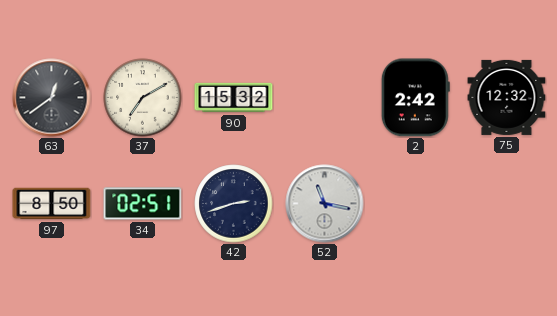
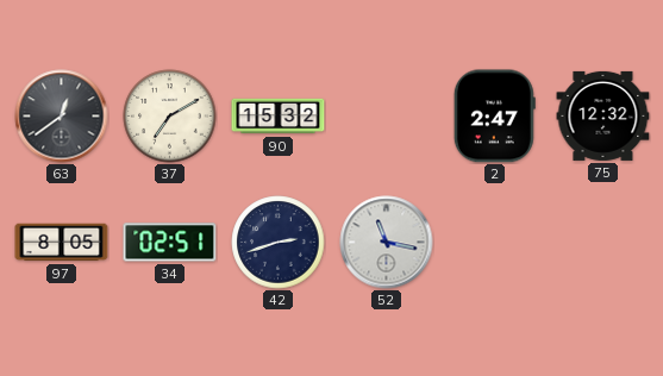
2: 2:42 -> 2:47
97: 8:50 -> 8:05
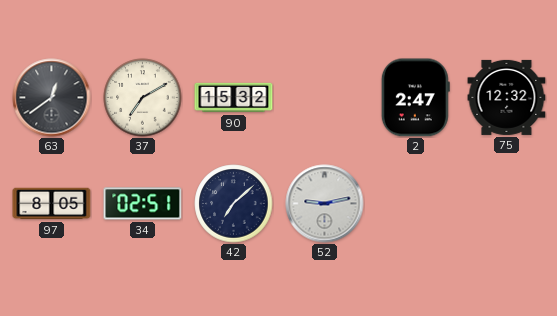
42: 2:42 -> 7:08
52: 11:17 -> 9:13
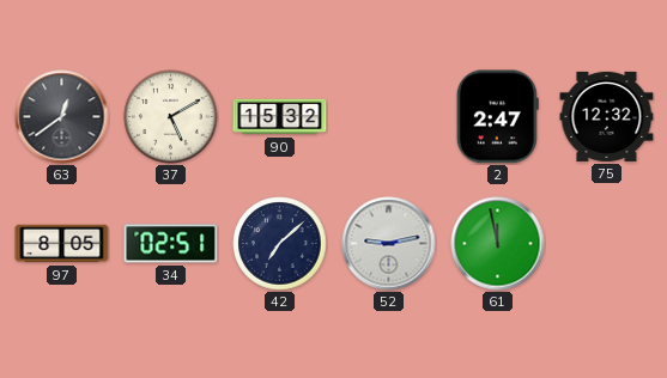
37: 7:10 -> 5:10
61: none -> 11:58
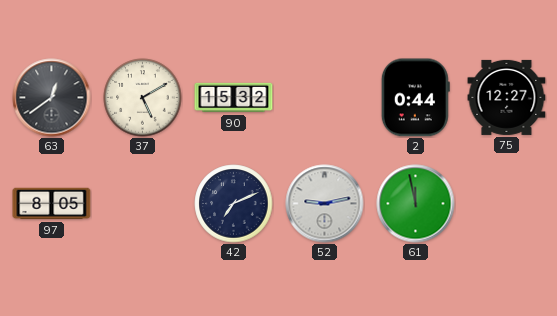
2: 2:47 -> 0:44
75: 12:32 -> 12:27
34: 02:51 -> none
42: 7:08 -> 7:11
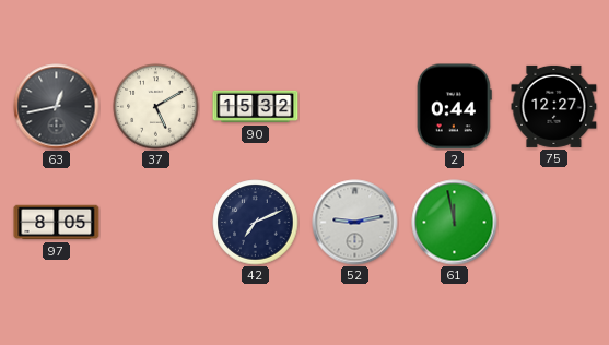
63: 12:39 -> 12:43
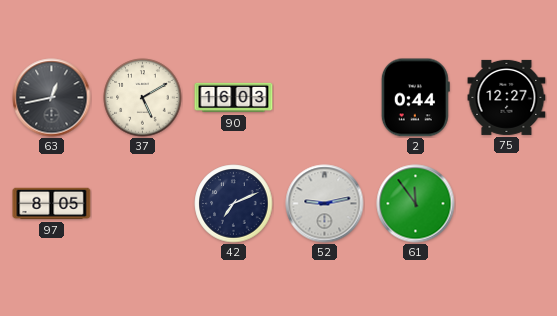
90: 15:32 -> 16:03
61: 11:58 -> 11:54
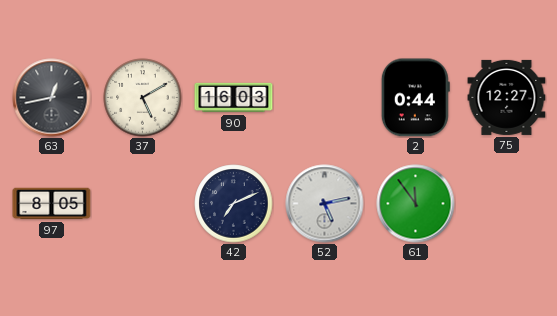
52: 9:13 -> 5:13
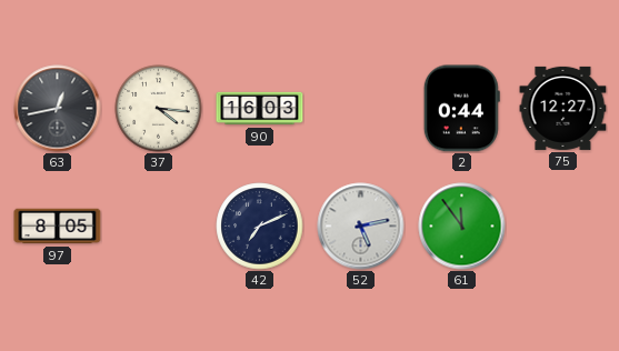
37: 5:10 -> 4:16
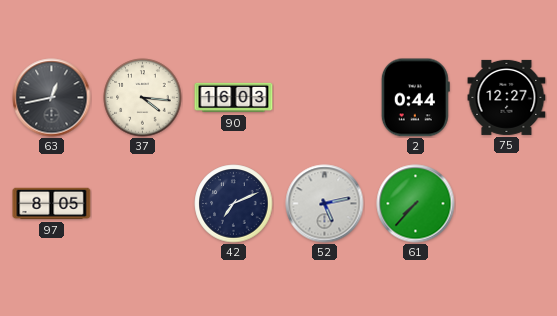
61: 11:54 -> 7:37
